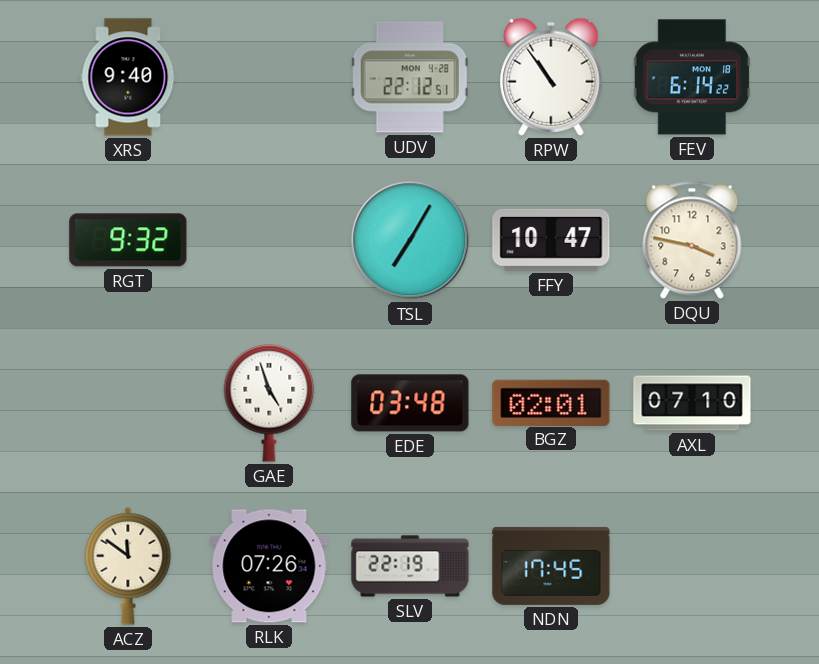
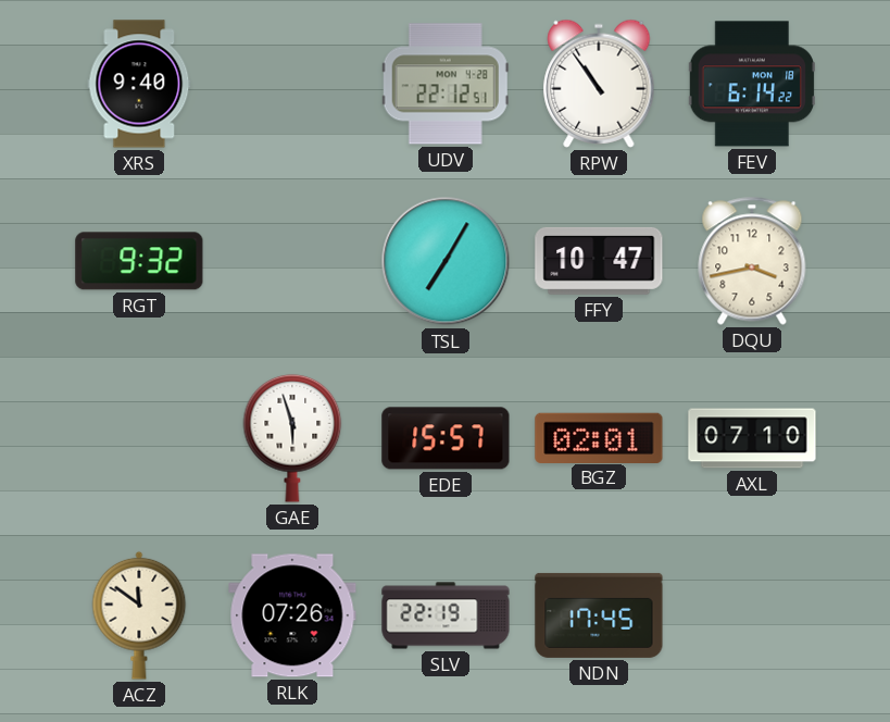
DQU: 3:47 -> 3:43
GAE: 4:57 -> 5:57
EDE: 03:48 -> 15:57
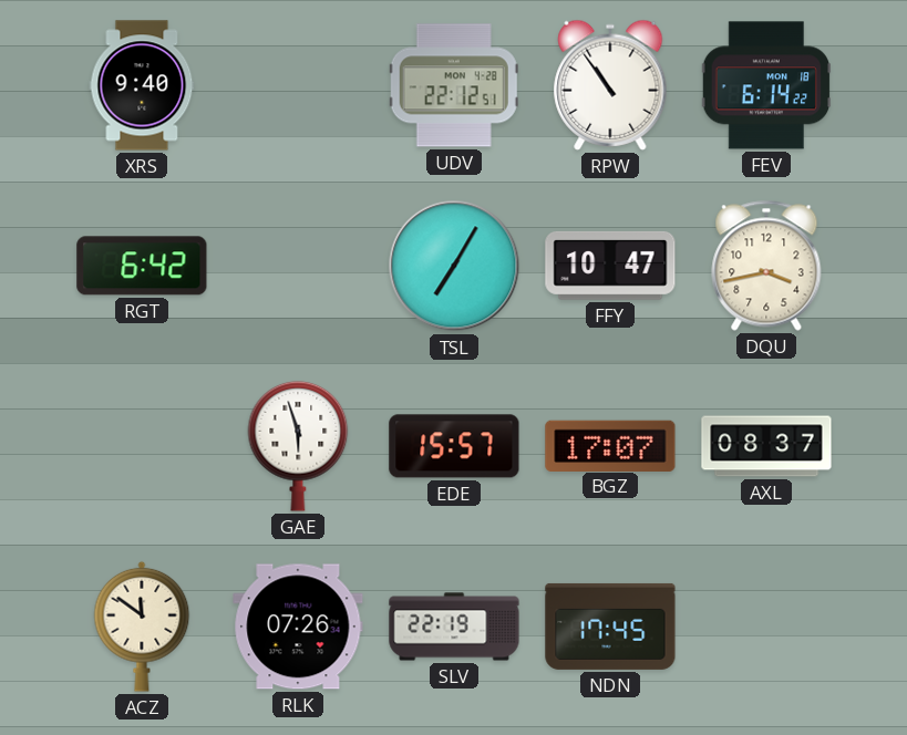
RGT: 9:32 -> 6:42
BGZ: 02:01 -> 17:07
AXL: 07:10 -> 08:37
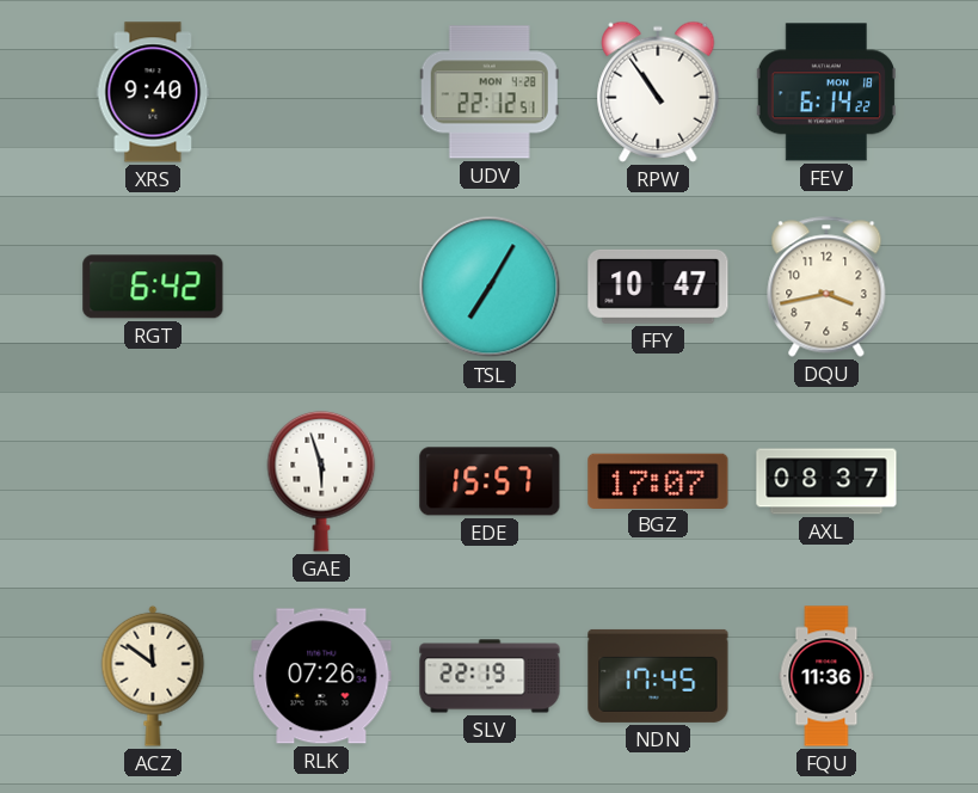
FQU: none -> 11:36
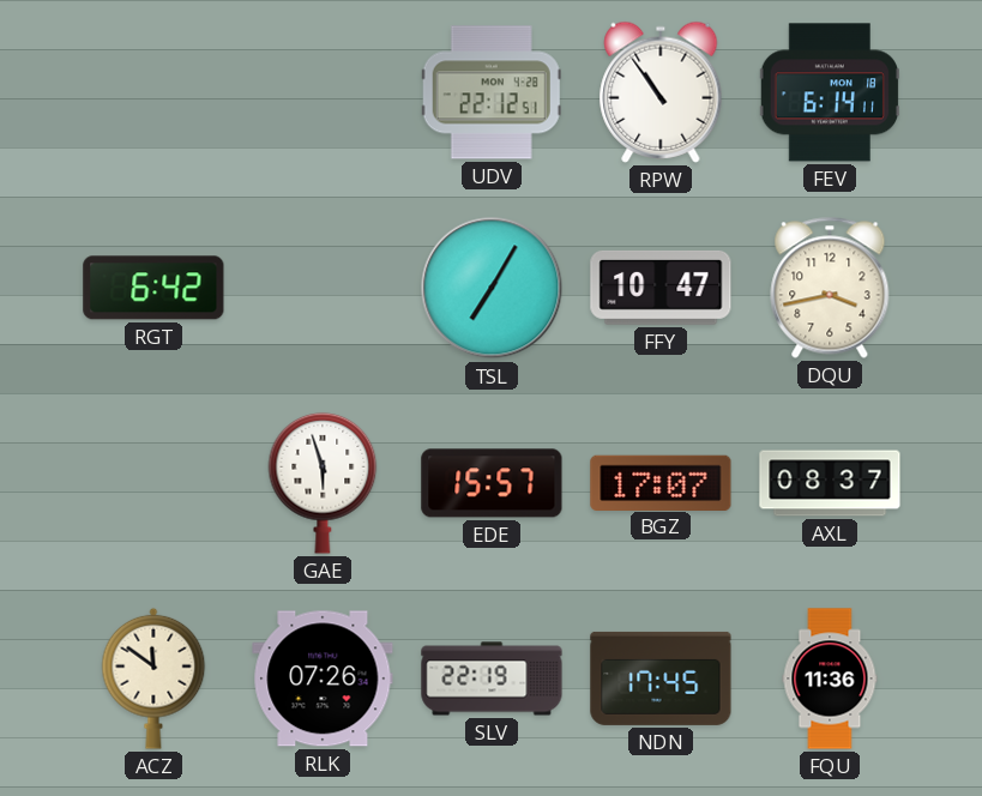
XRS: 9:40 -> none
FEV: 6:14:22 -> 6:14:11
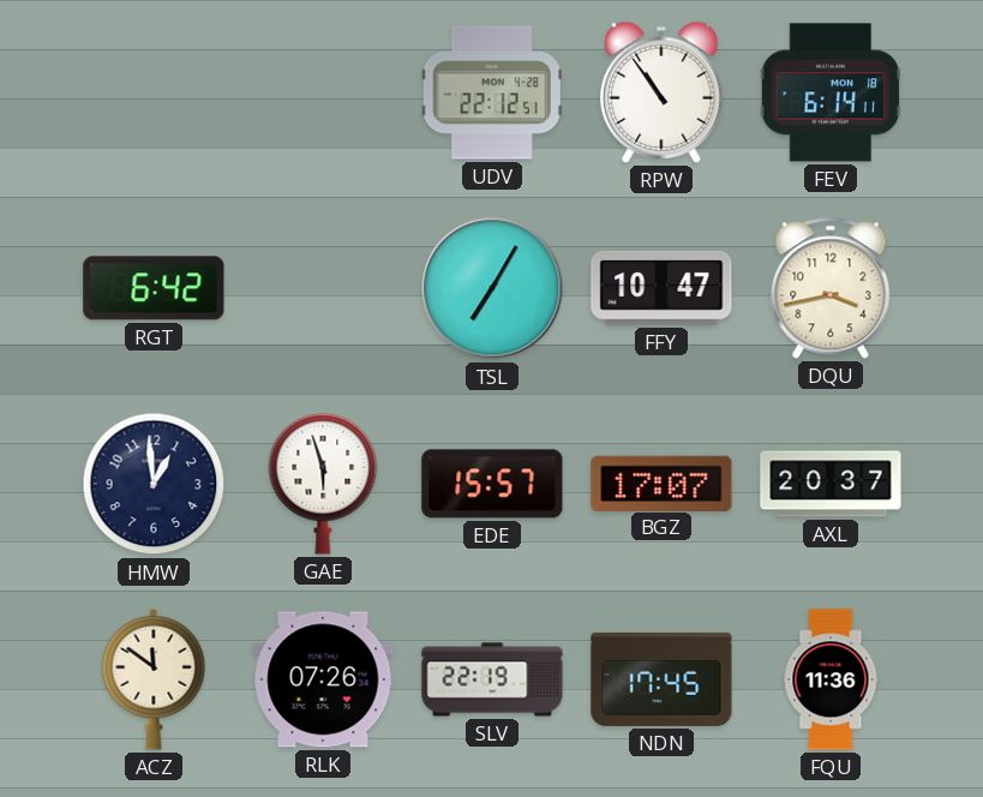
HMW: none -> 12:59
AXL: 08:37 -> 20:37
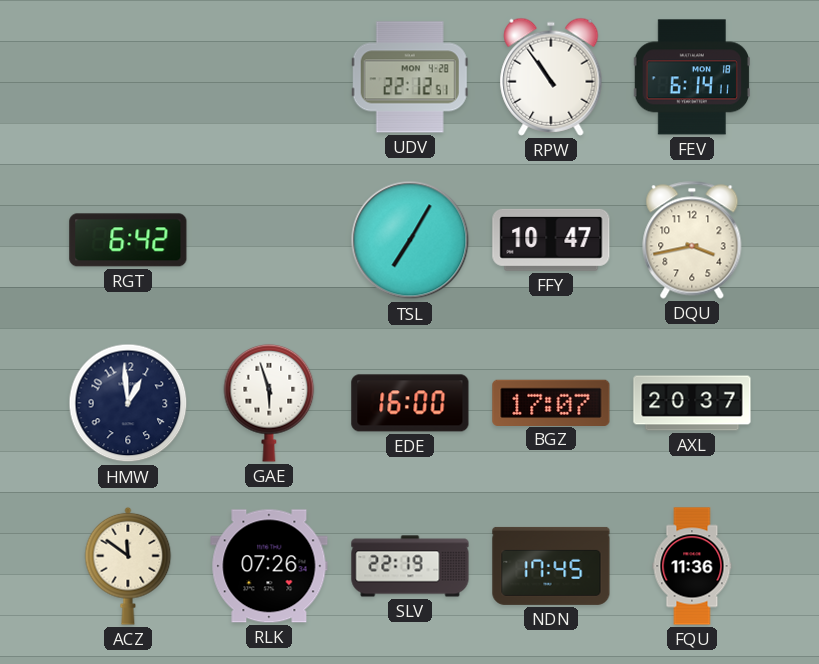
EDE: 15:57 -> 16:00
